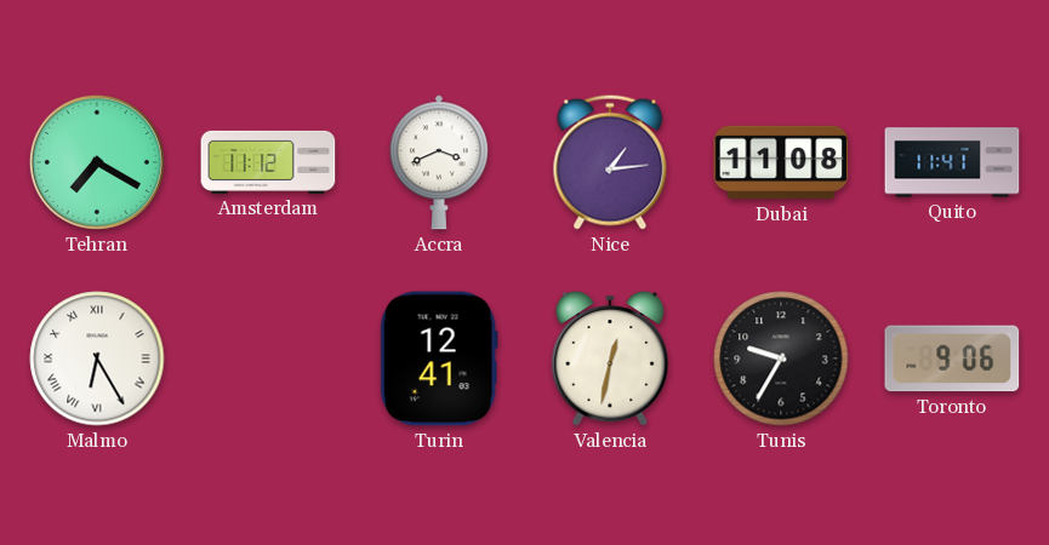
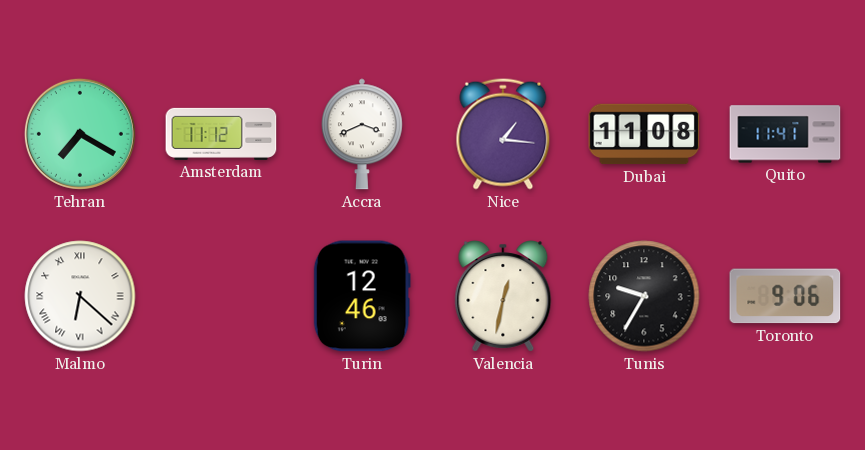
Nice: 1:14 -> 1:16
Malmo: 6:25 -> 6:22
Turin: 12:41 -> 12:46
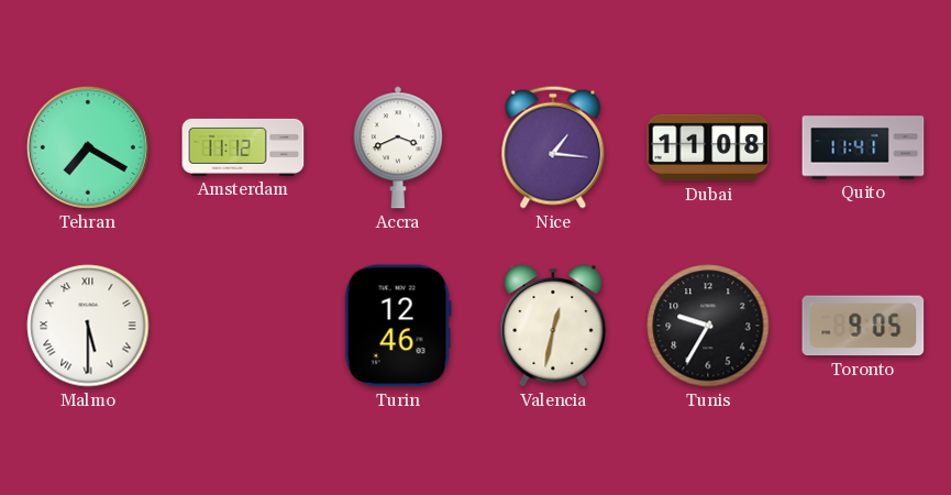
Malmo: 6:22 -> 5:30
Toronto: 9:06 -> 9:05
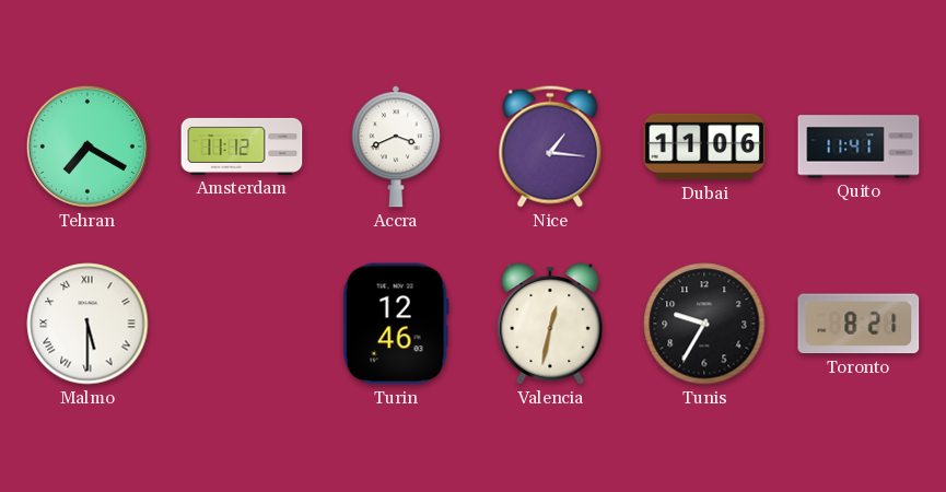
Dubai: 11:08 -> 11:06
Toronto: 9:05 -> 8:21
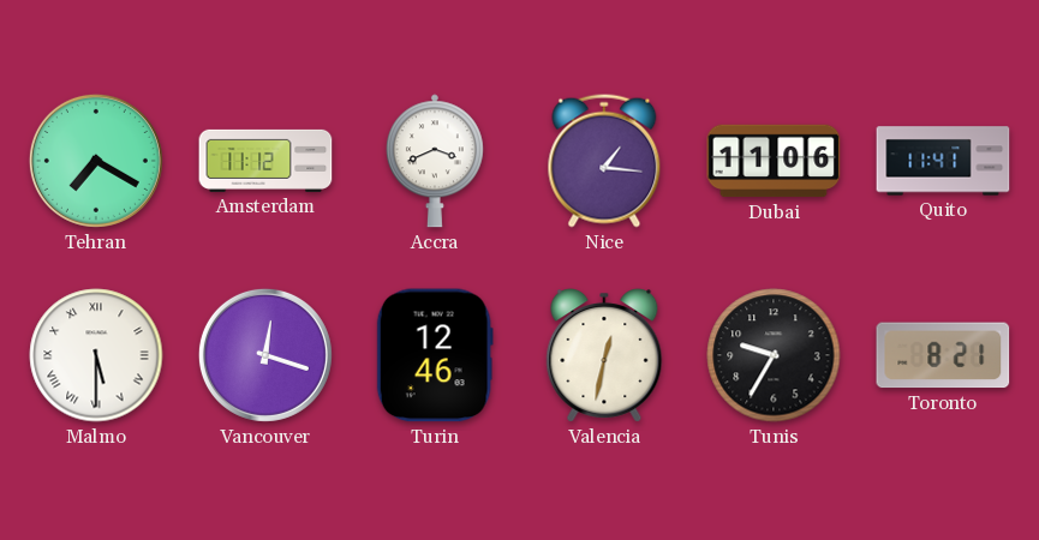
Vancouver: none -> 12:18
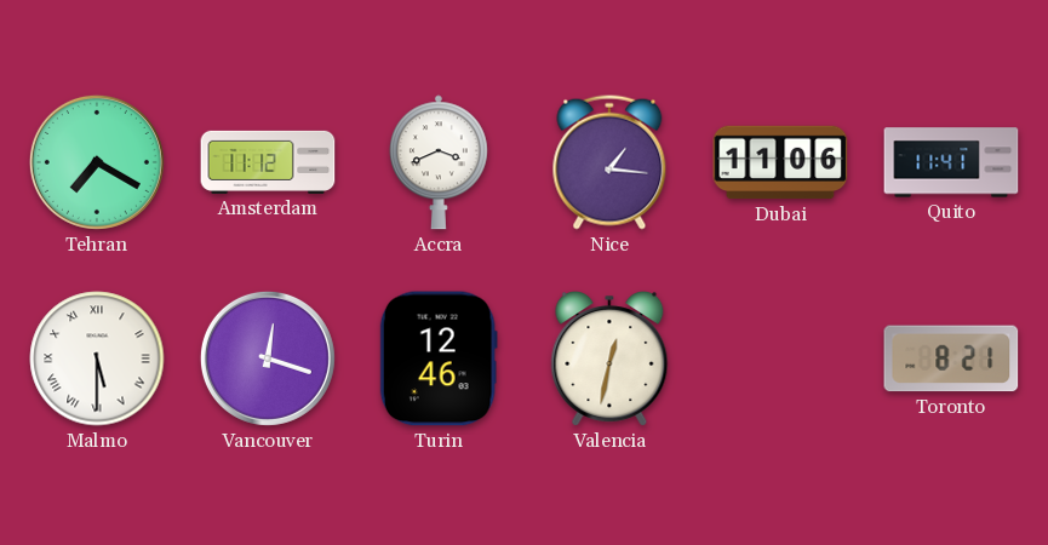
Tunis: 9:35 -> none
